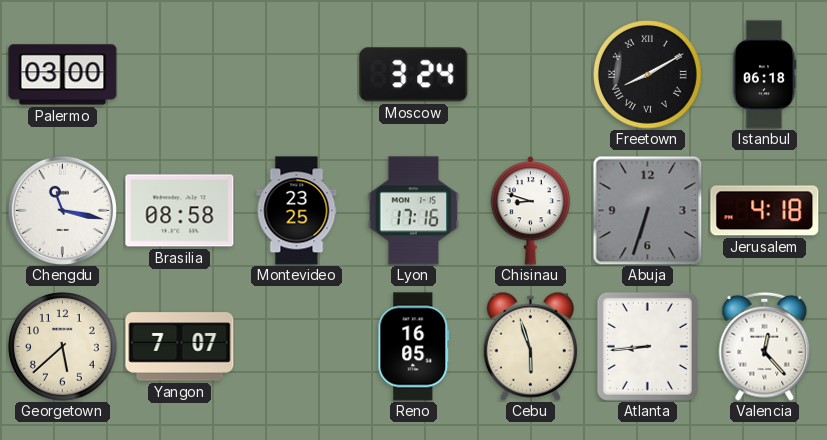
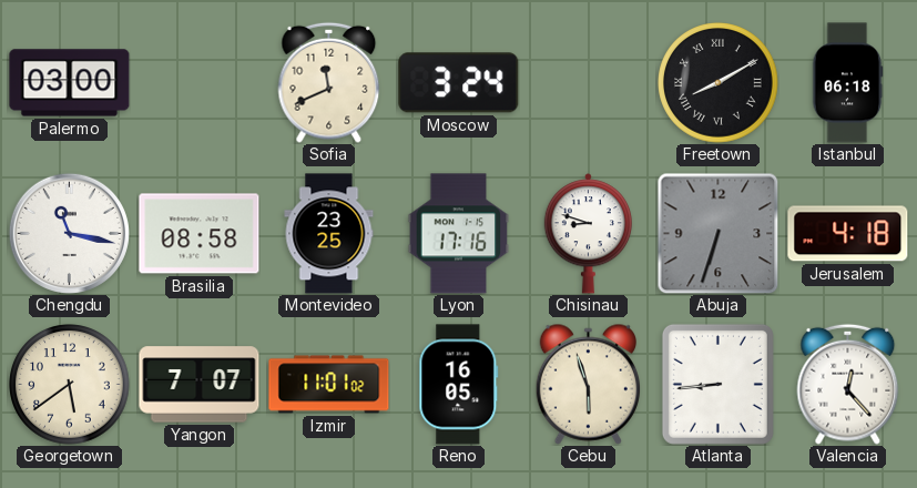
Sofia: none -> 11:41
Georgetown: 5:38 -> 5:39
Izmir: none -> 11:01
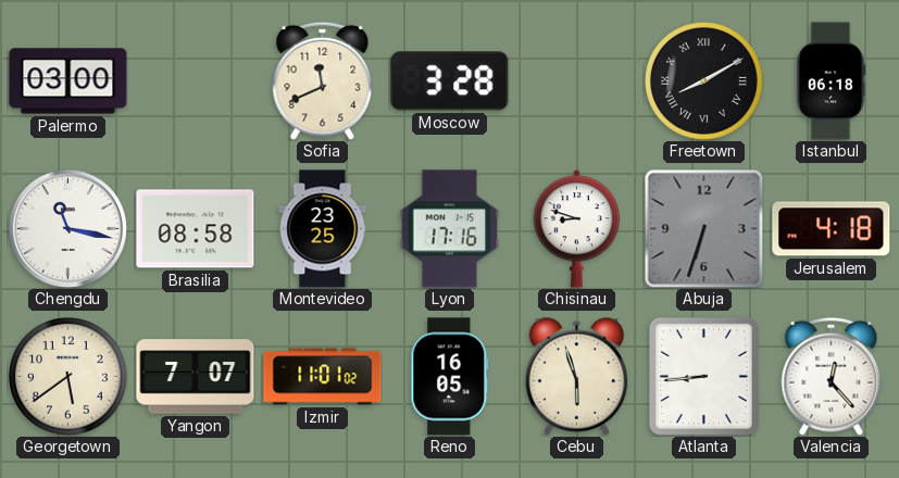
Moscow: 3:24 -> 3:28
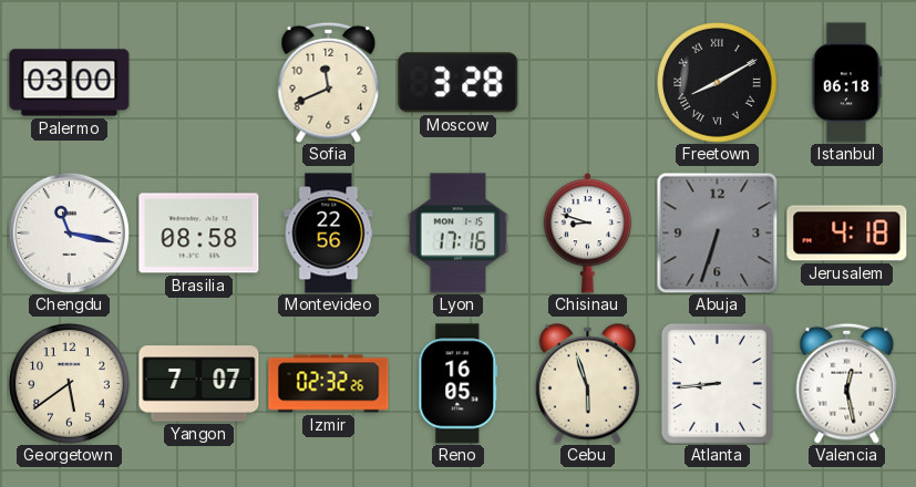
Montevideo: 23:25 -> 22:56
Izmir: 11:01 -> 02:32
Valencia: 12:23 -> 12:28
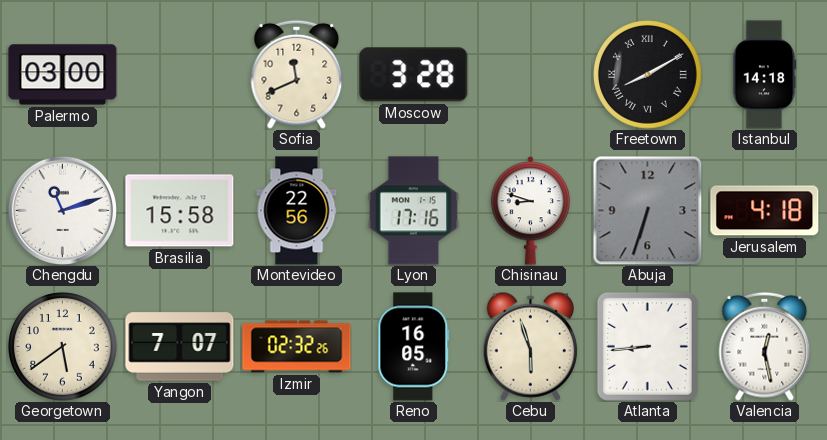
Istanbul: 06:18 -> 14:18
Chengdu: 11:17 -> 11:12
Brasilia: 08:58 -> 15:58
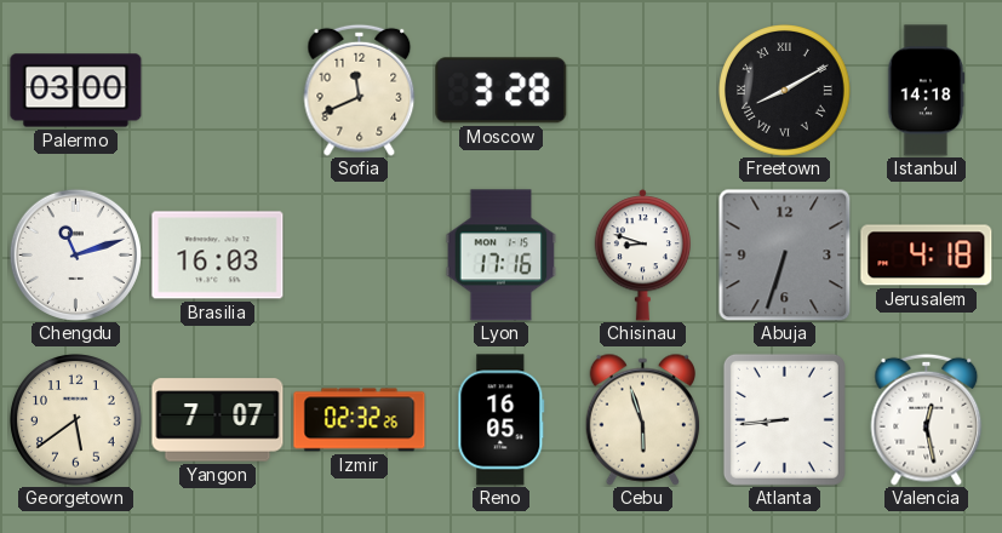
Brasilia: 15:58 -> 16:03
Montevideo: 22:56 -> none
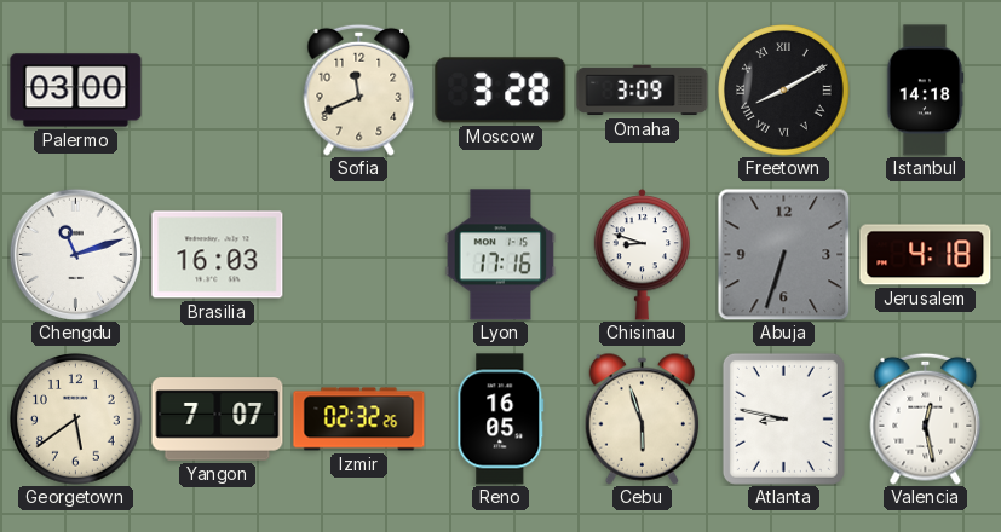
Omaha: none -> 3:09
Atlanta: 8:44 -> 8:47
